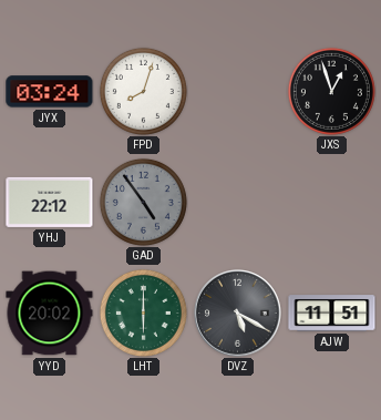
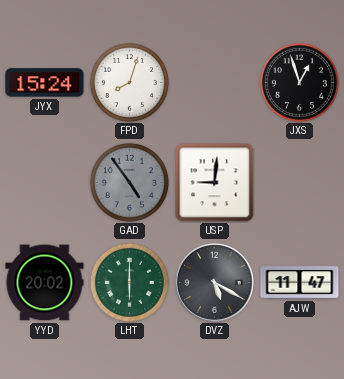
JYX: 03:24 -> 15:24
YHJ: 22:12 -> none
USP: none -> 9:01
AJW: 11:51 -> 11:47
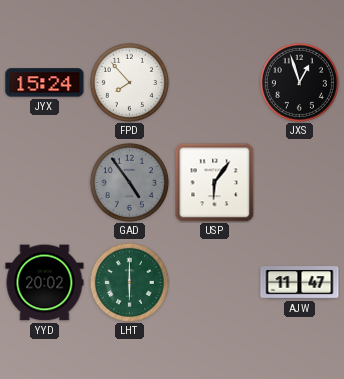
FPD: 8:03 -> 7:53
USP: 9:01 -> 6:06
DVZ: 5:20 -> none
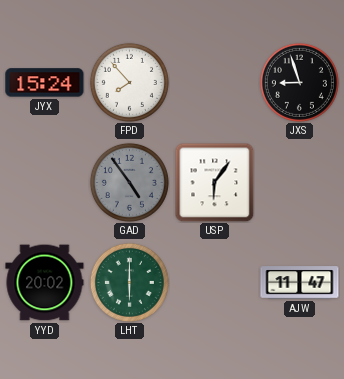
JXS: 12:57 -> 8:57
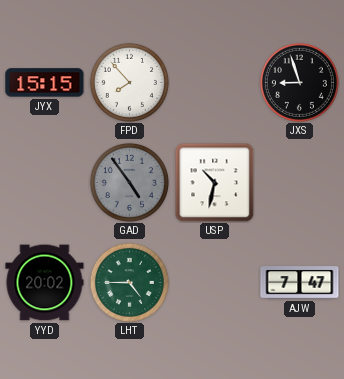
JYX: 15:24 -> 15:15
USP: 6:06 -> 10:32
LHT: 6:00 -> 4:45
AJW: 11:47 -> 7:47
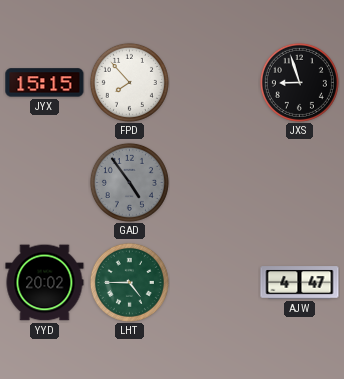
USP: 10:32 -> none
AJW: 7:47 -> 4:47
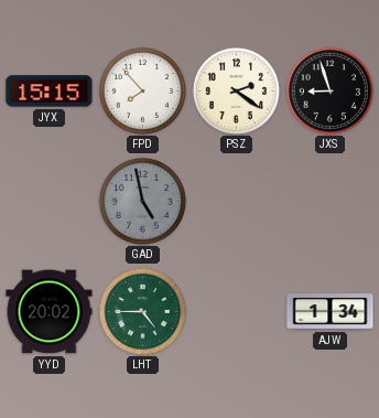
PSZ: none -> 2:21
GAD: 4:54 -> 4:58
AJW: 4:47 -> 1:34
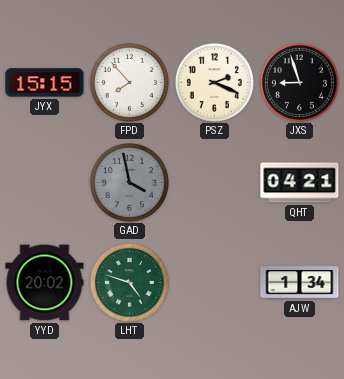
PSZ: 2:21 -> 2:19
GAD: 4:58 -> 3:58
QHT: none -> 04:21
LHT: 4:45 -> 4:48
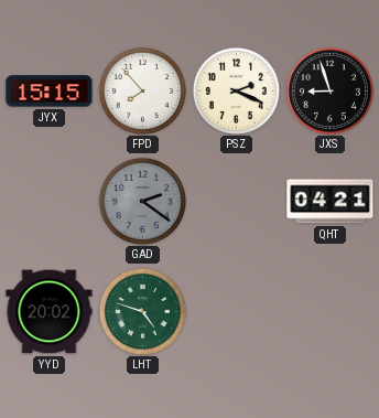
GAD: 3:58 -> 2:21
AJW: 1:34 -> none
